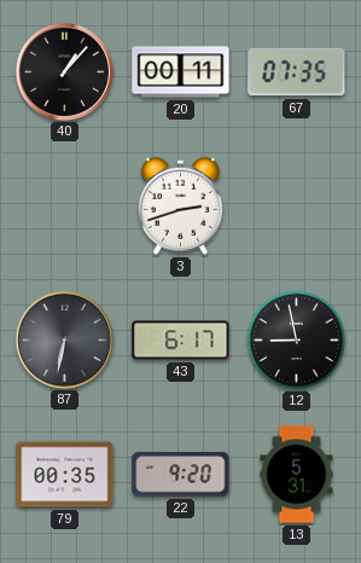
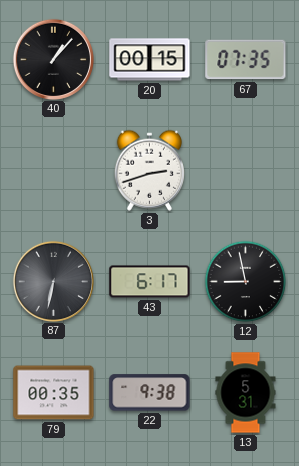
20: 00:11 -> 00:15
22: 9:20 -> 9:38
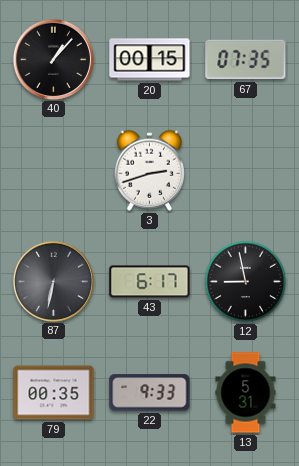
22: 9:38 -> 9:33
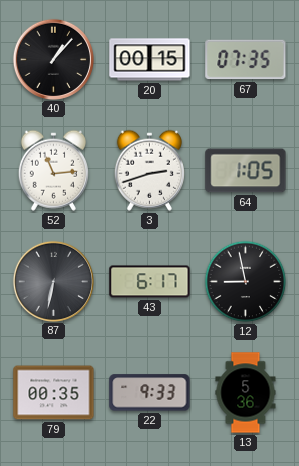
52: none -> 11:14
64: none -> 1:05
13: 5:31 -> 5:36
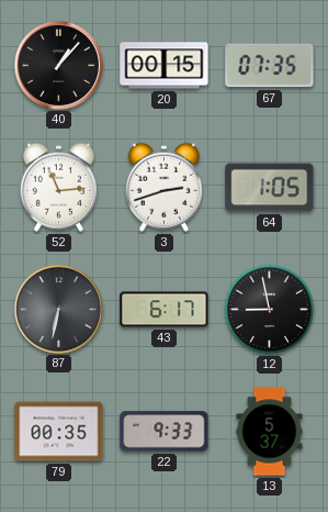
13: 5:36 -> 5:37
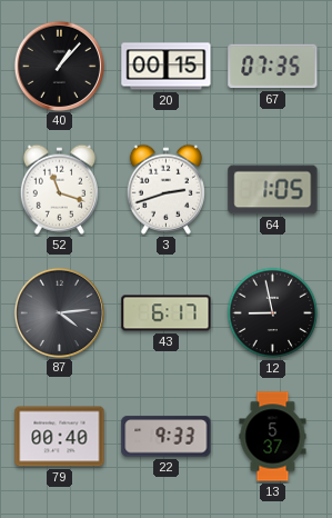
52: 11:14 -> 11:18
87: 6:32 -> 4:14
79: 00:35 -> 00:40
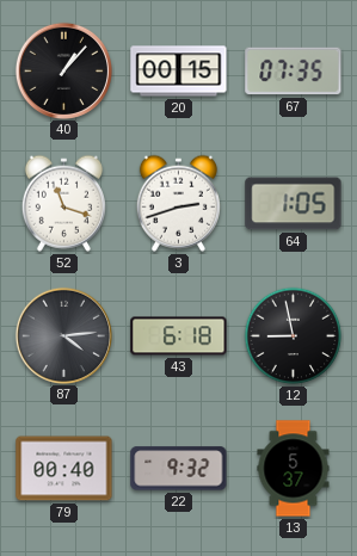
43: 6:17 -> 6:18
22: 9:33 -> 9:32
